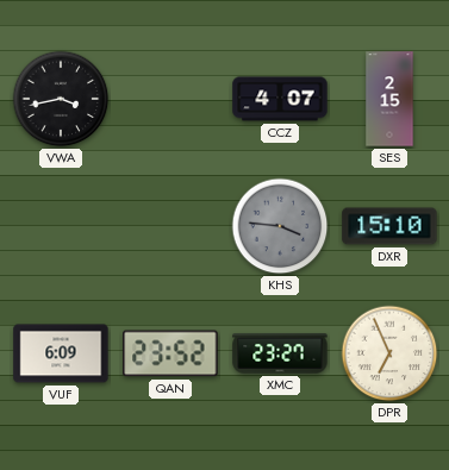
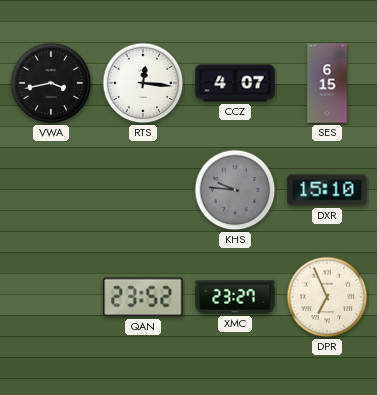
RTS: none -> 12:16
SES: 2:15 -> 6:15
KHS: 3:46 -> 9:46
VUF: 6:09 -> none
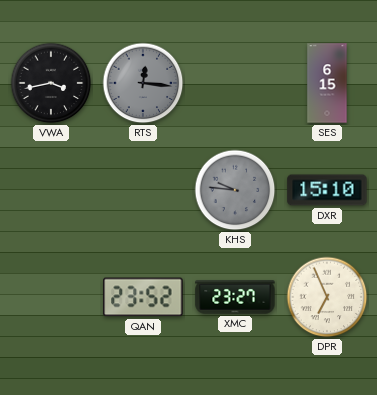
RTS dial: white -> grey
CCZ: 4:07 -> none
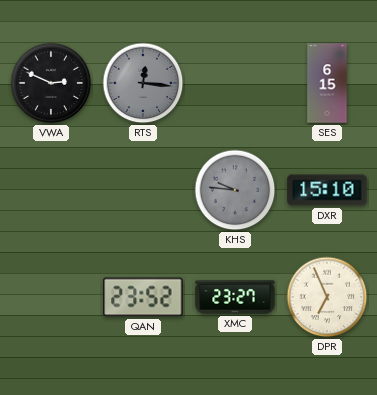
VWA: 3:43 -> 2:49
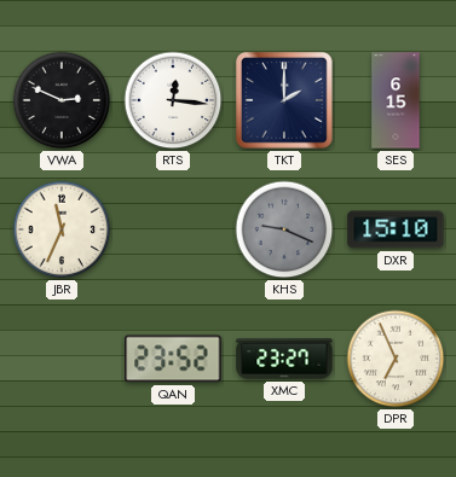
RTS dial: grey -> white
TKT: none -> 2:00
JBR: none -> 11:34
KHS: 9:46 -> 9:19
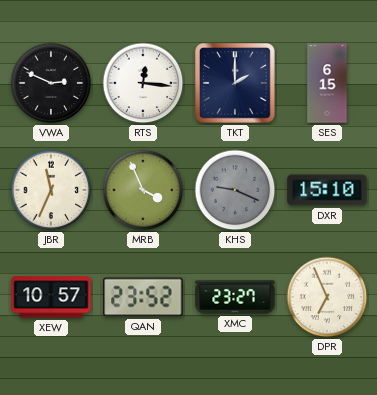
MRB: none -> 3:56
XEW: none -> 10:57
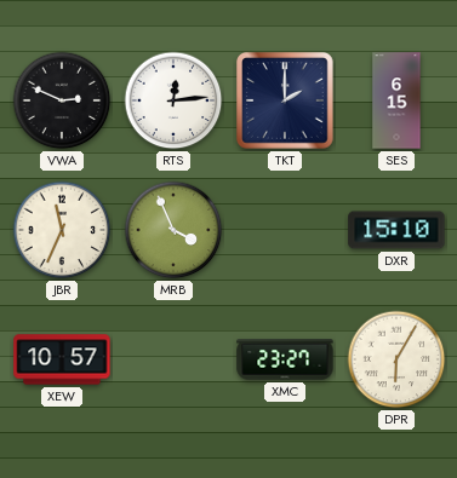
RTS: 12:16 -> 12:14
KHS: 9:19 -> none
QAN: 23:52 -> none
DPR: 6:56 -> 6:05
